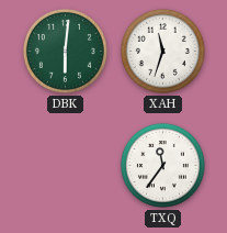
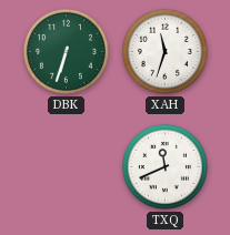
DBK: 6:01 -> 6:33
TXQ: 11:36 -> 11:41
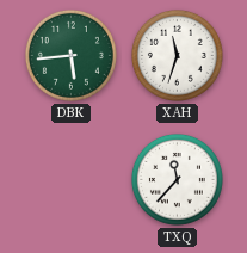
DBK: 6:33 -> 5:44
TXQ: 11:41 -> 11:37
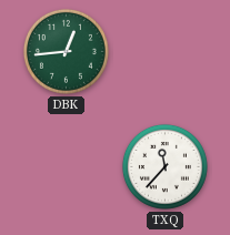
DBK: 5:44 -> 12:44
XAH: 11:33 -> none
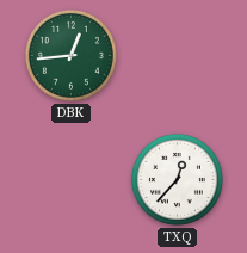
TXQ: 11:37 -> 12:37
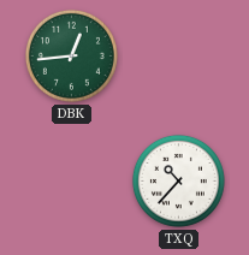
TXQ: 12:37 -> 10:37
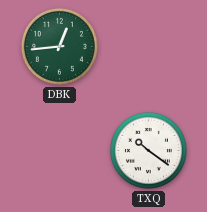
TXQ: 10:37 -> 10:21
